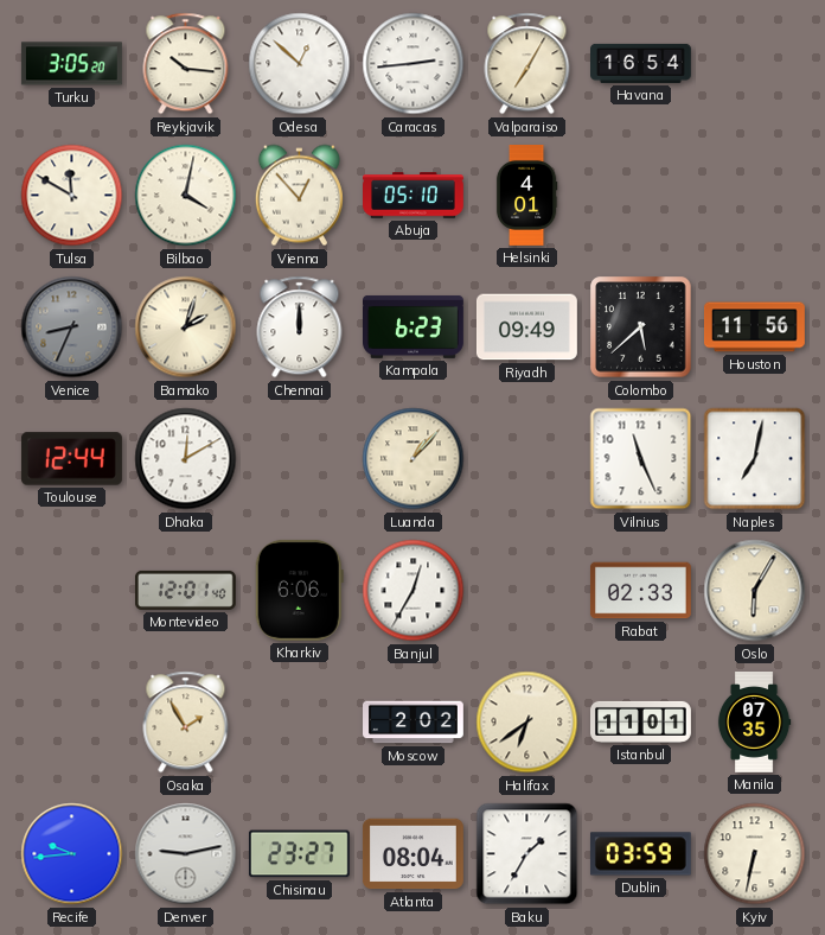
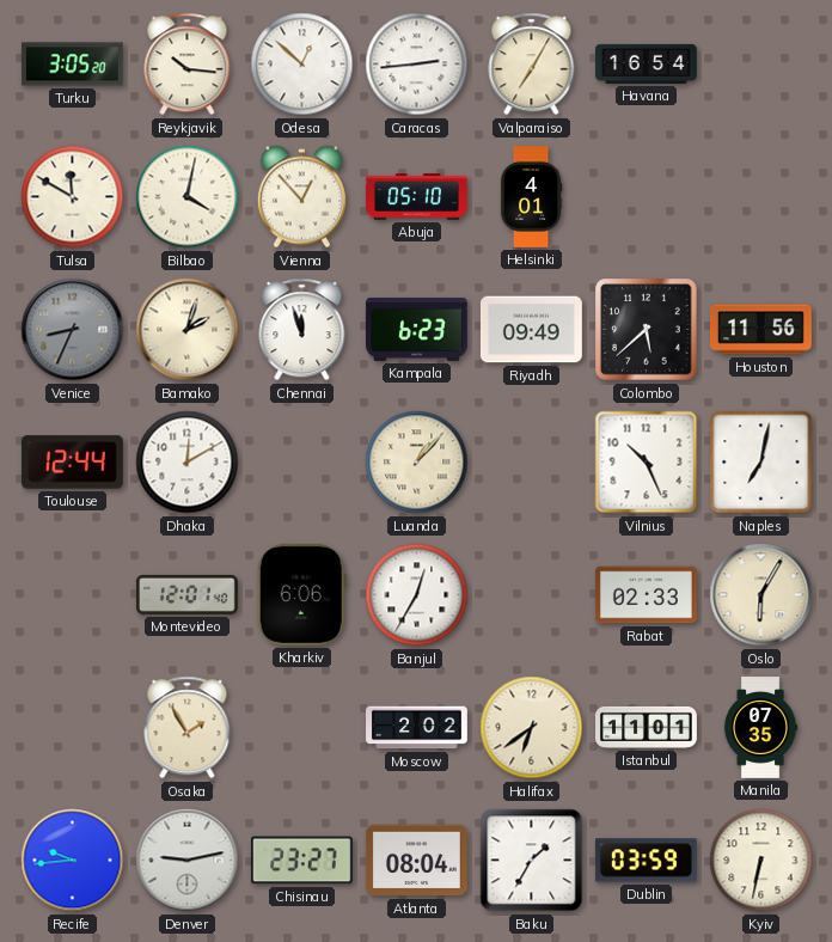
Chennai: 12:00 -> 11:57
Vilnius: 11:26 -> 10:26
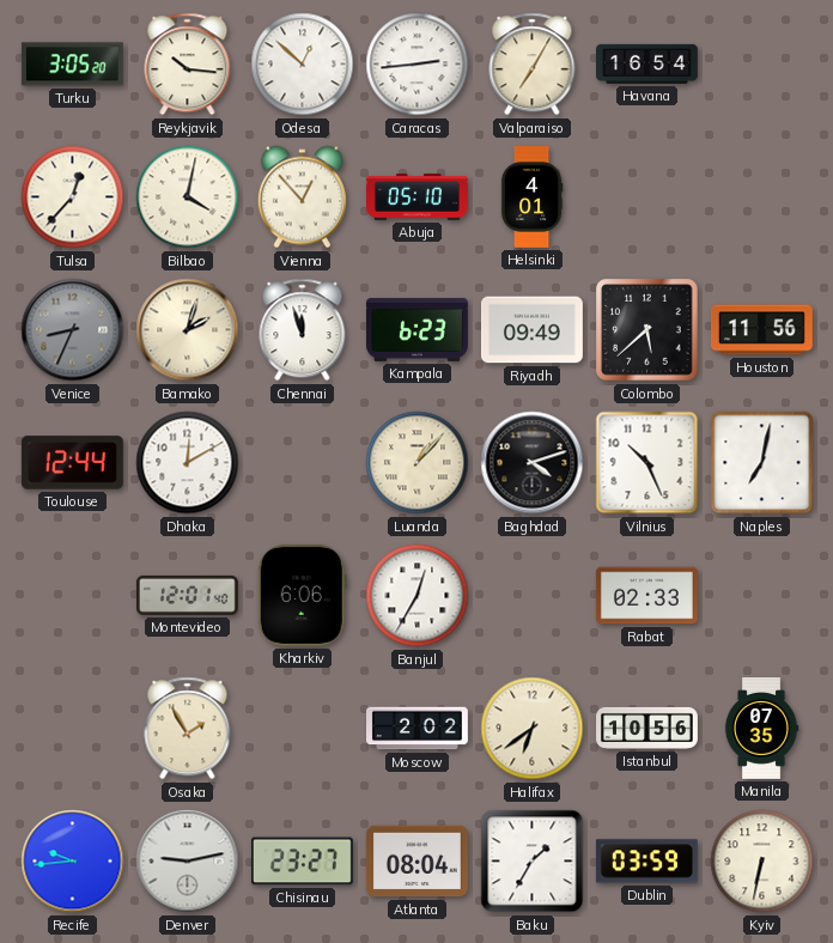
Tulsa: 11:50 -> 12:37
Baghdad: none -> 4:12
Oslo: 6:05 -> none
Istanbul: 11:01 -> 10:56
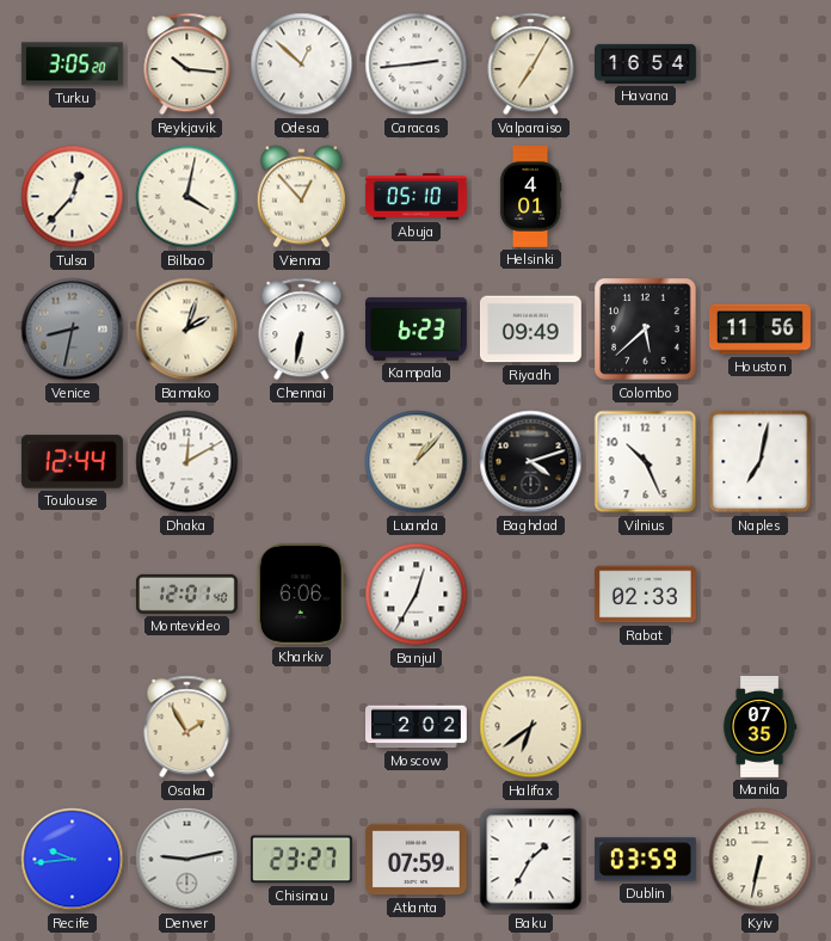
Venice: 8:34 -> 8:32
Chennai: 11:57 -> 6:32
Istanbul: 10:56 -> none
Atlanta: 08:04 -> 07:59
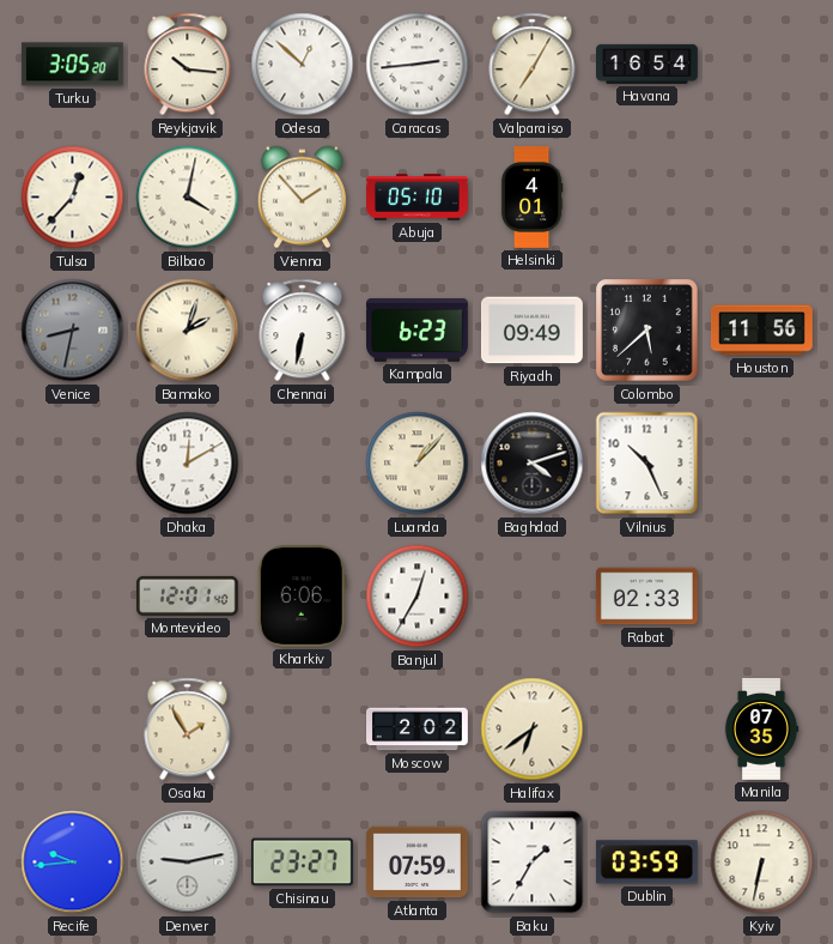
Vienna: 12:53 -> 1:53
Toulouse: 12:44 -> none
Naples: 7:02 -> none
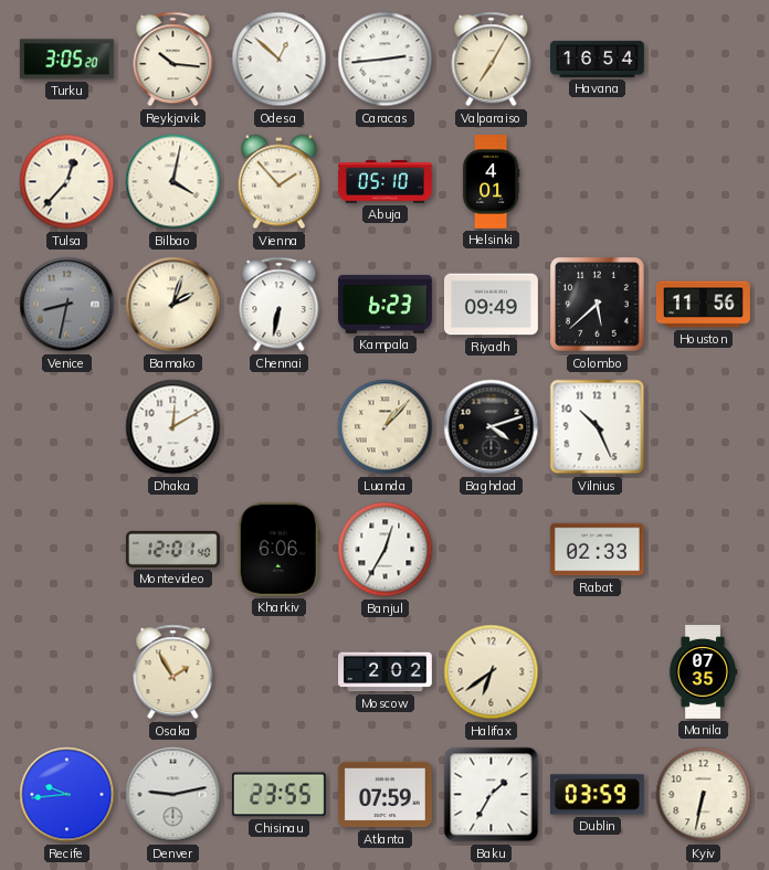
Chisinau: 23:27 -> 23:55
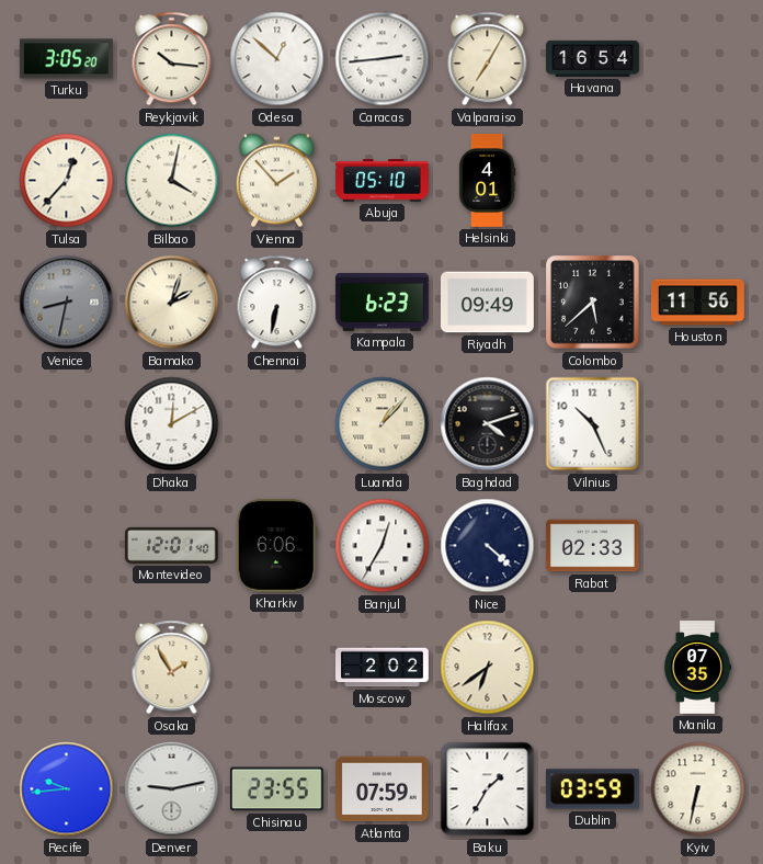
Nice: none -> 4:22
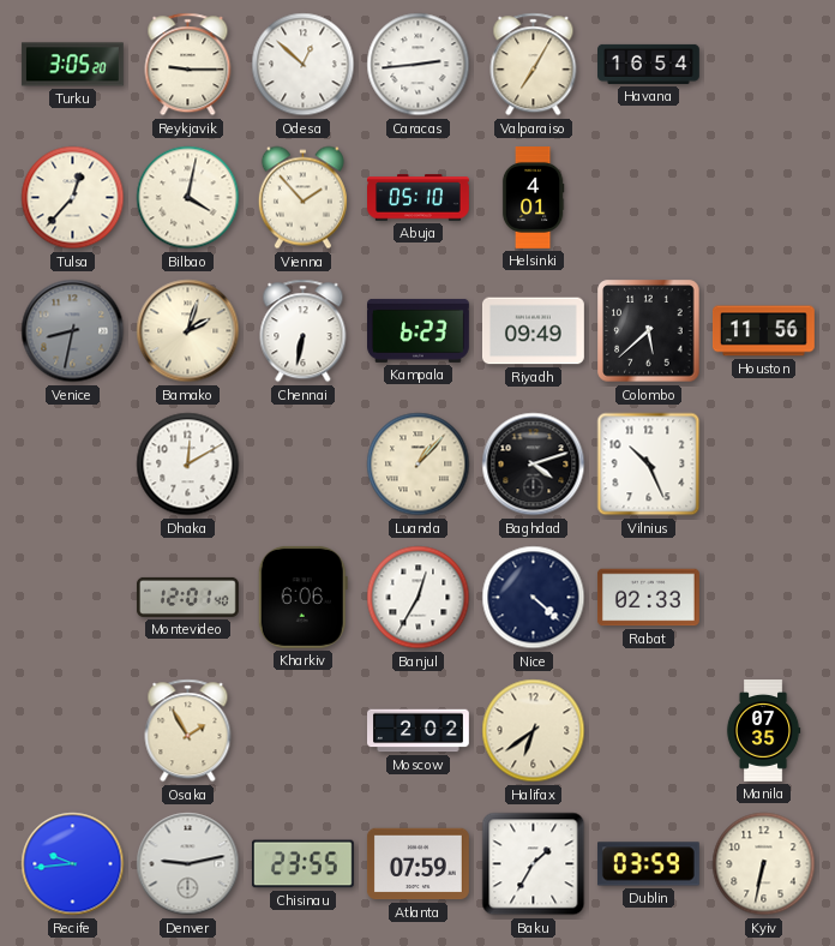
Reykjavik: 10:16 -> 9:15
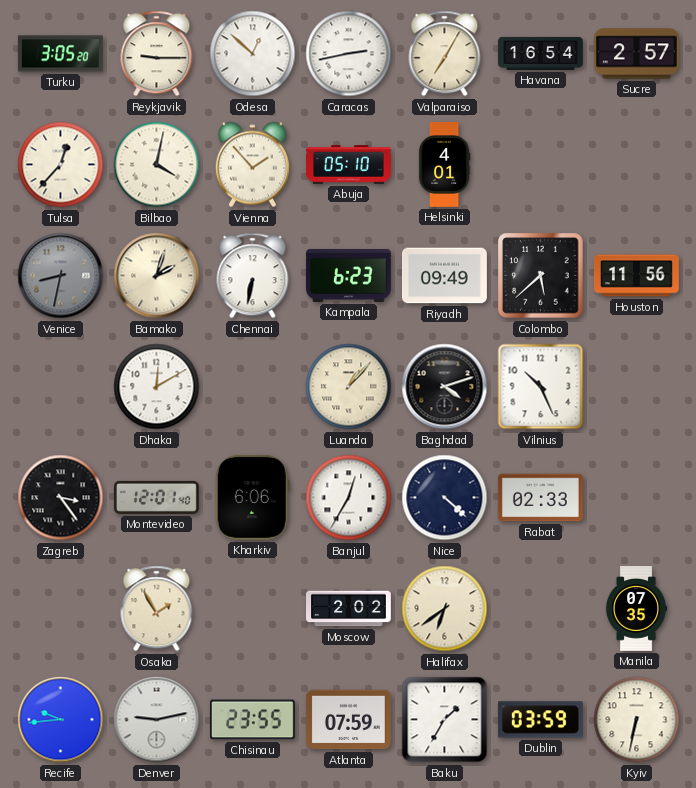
Caracas: 2:44 -> 2:43
Sucre: none -> 2:57
Zagreb: none -> 3:24
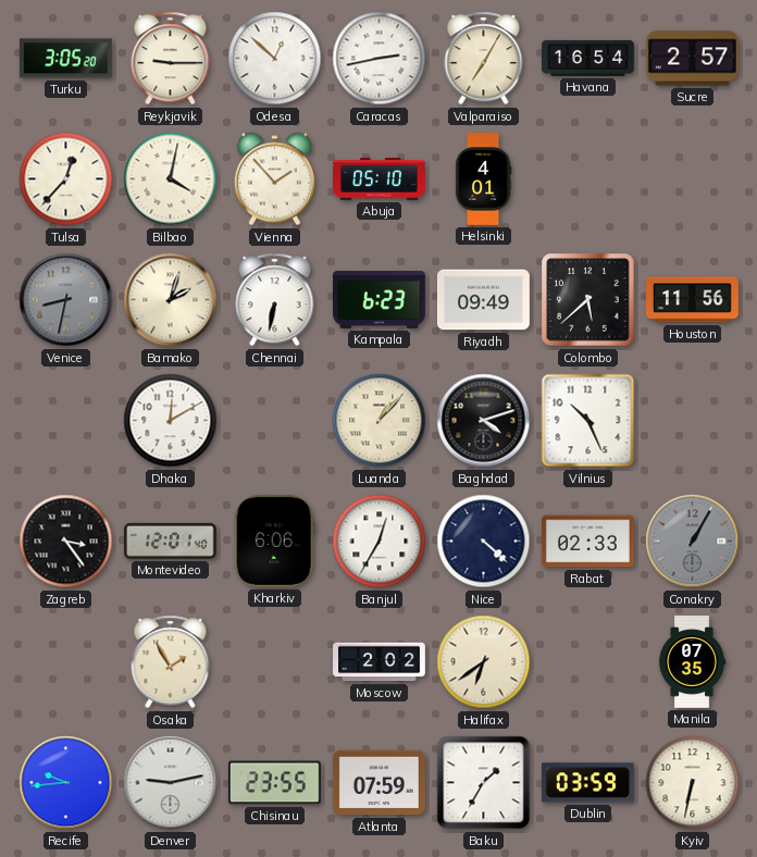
Conakry: none -> 1:05
